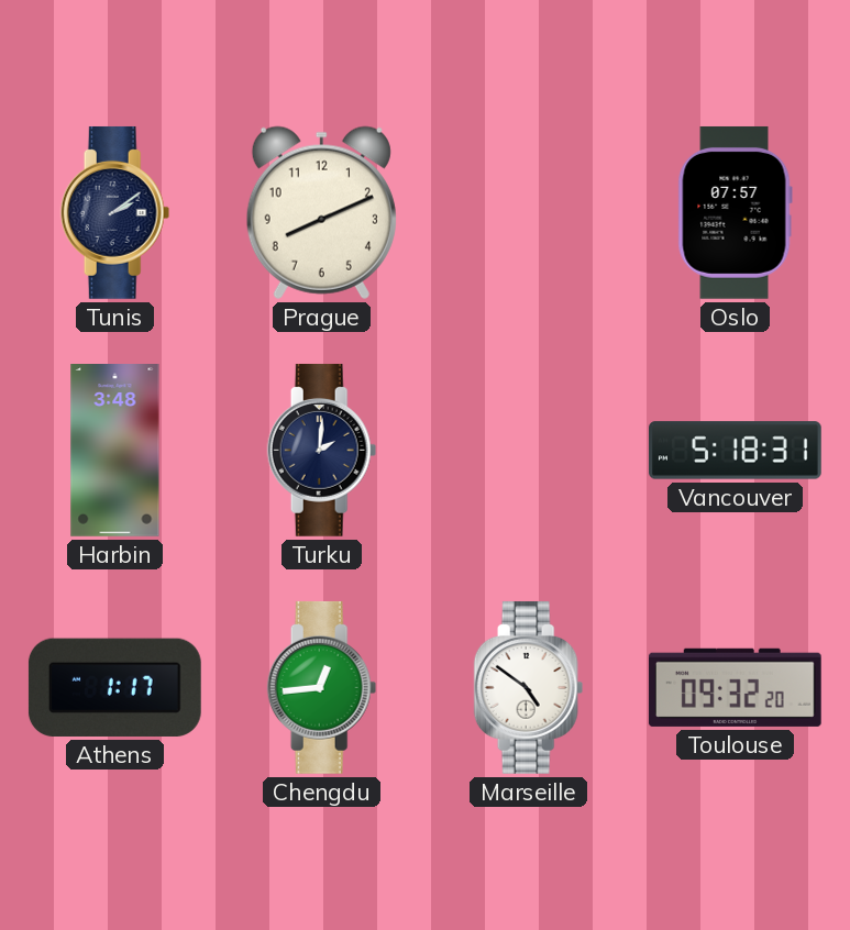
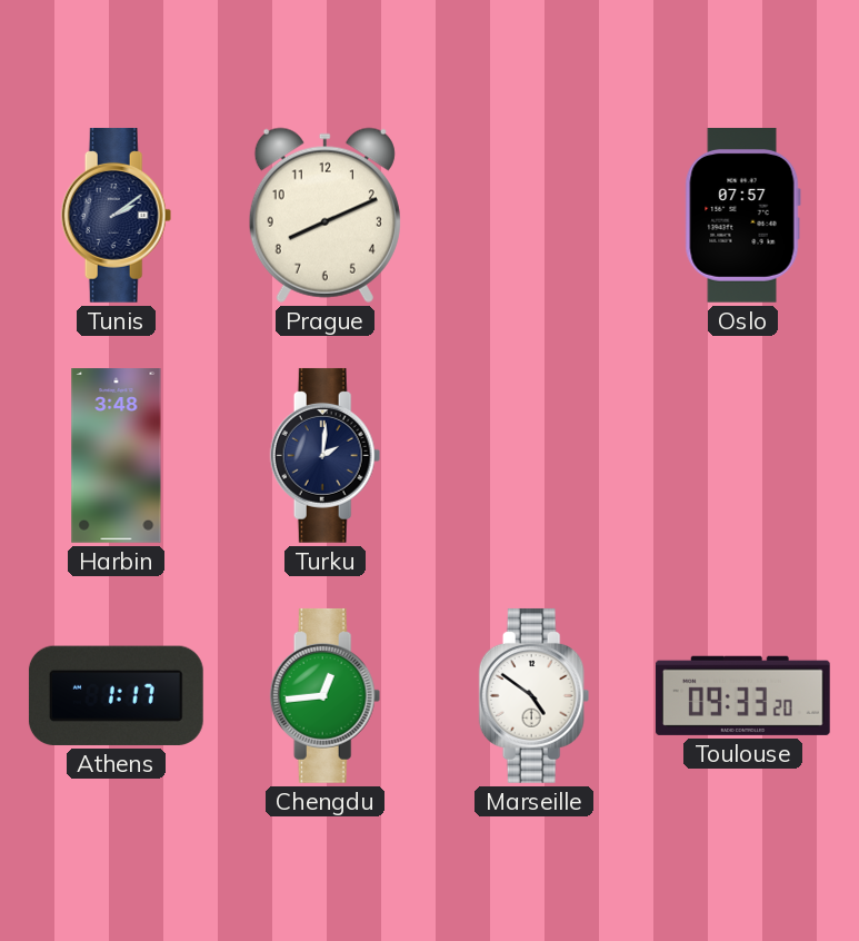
Vancouver: 5:18 -> none
Toulouse: 09:32 -> 09:33
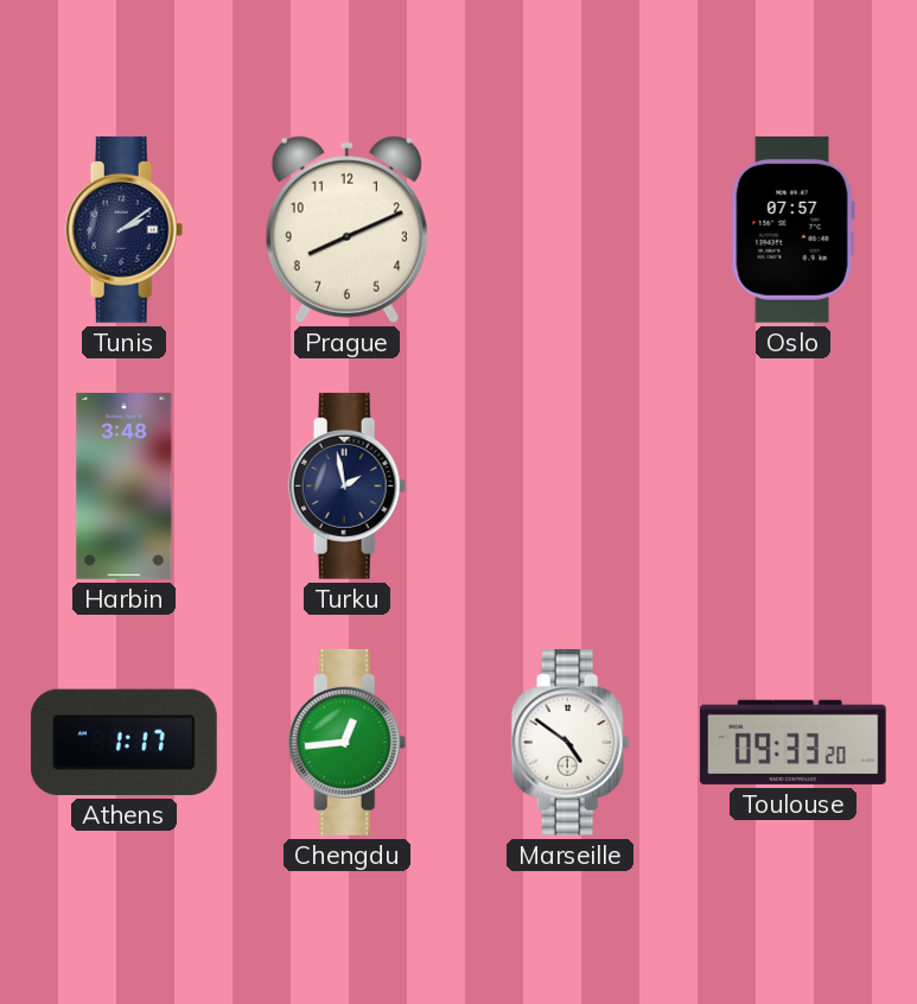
Turku: 2:01 -> 1:58
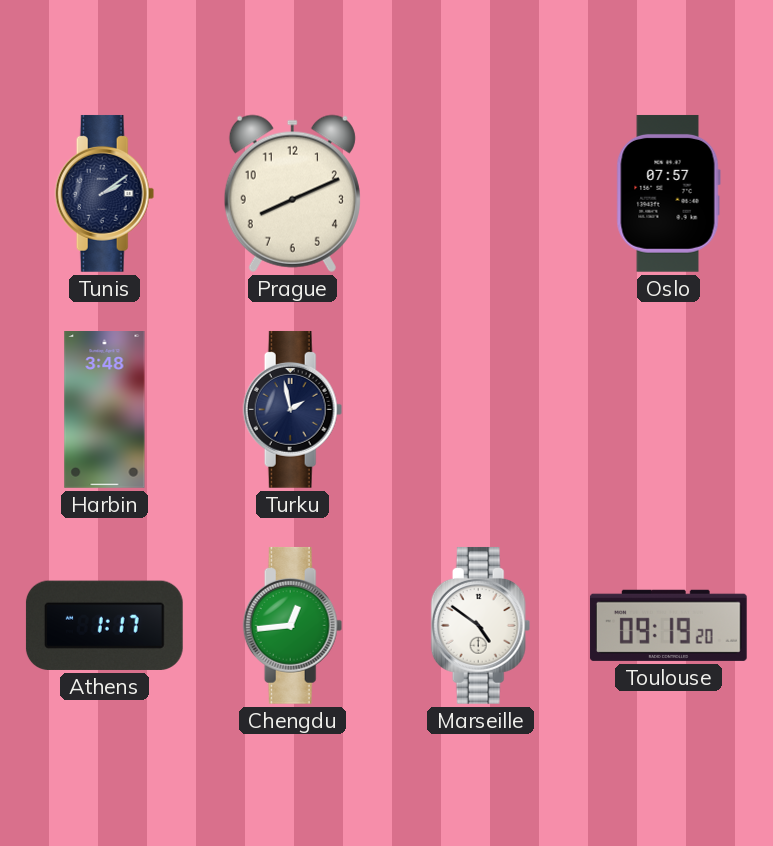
Toulouse: 09:33 -> 09:19
